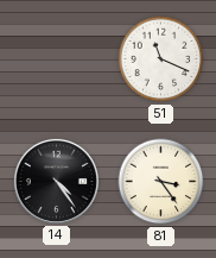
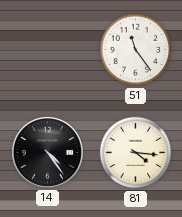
51: 11:19 -> 11:24
81: 3:24 -> 4:16
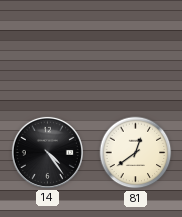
51: 11:24 -> none
81: 4:16 -> 12:39
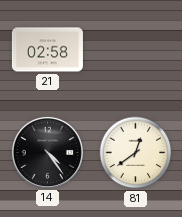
21: none -> 02:58
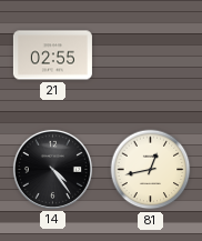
21: 02:58 -> 02:55
81: 12:39 -> 12:43
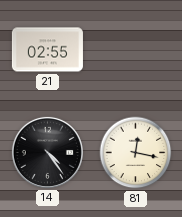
81: 12:43 -> 12:17
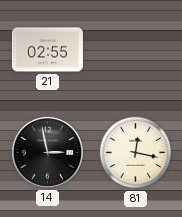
14: 4:24 -> 2:58
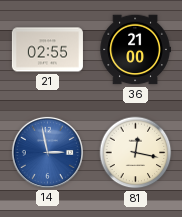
36: none -> 21:00
14 dial: black -> blue
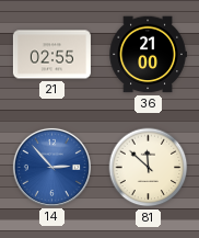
14: 2:58 -> 2:53
81: 12:17 -> 11:52
